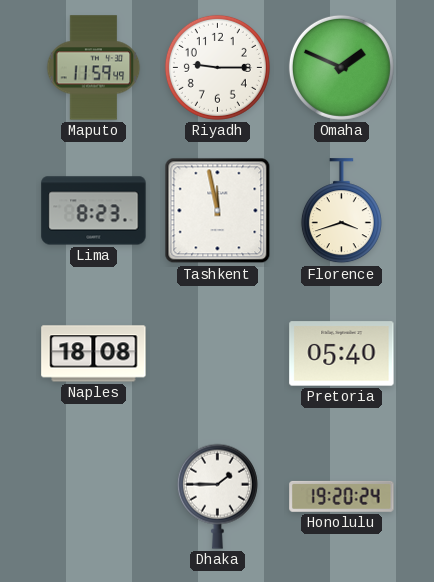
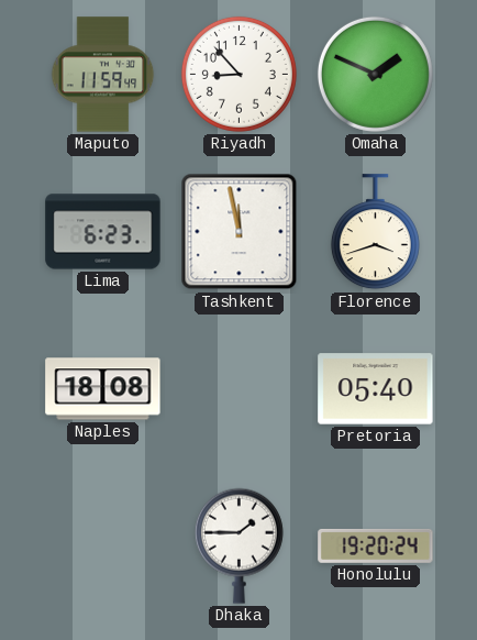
Riyadh: 9:15 -> 8:53
Lima: 8:23 -> 6:23
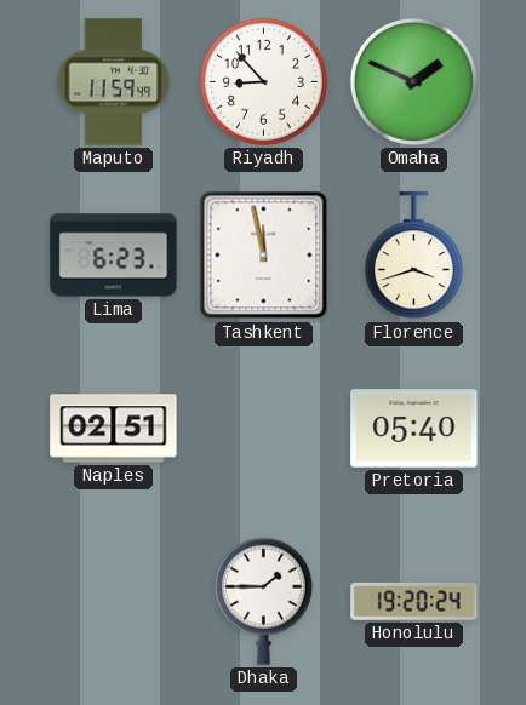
Naples: 18:08 -> 02:51
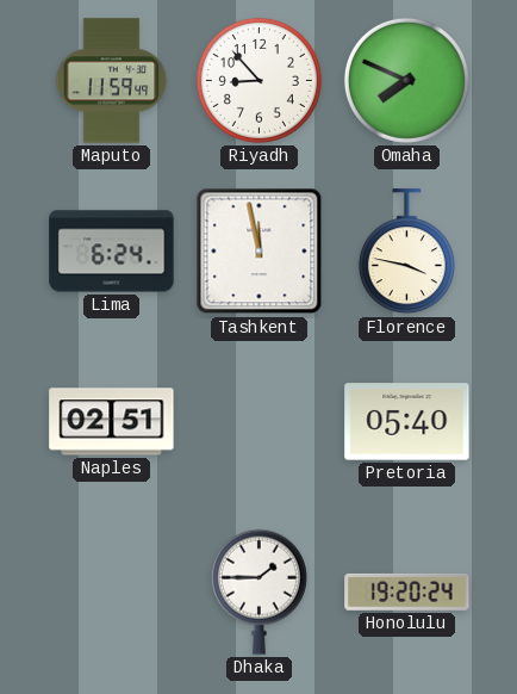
Omaha: 1:49 -> 7:49
Lima: 6:23 -> 6:24
Florence: 3:42 -> 3:47
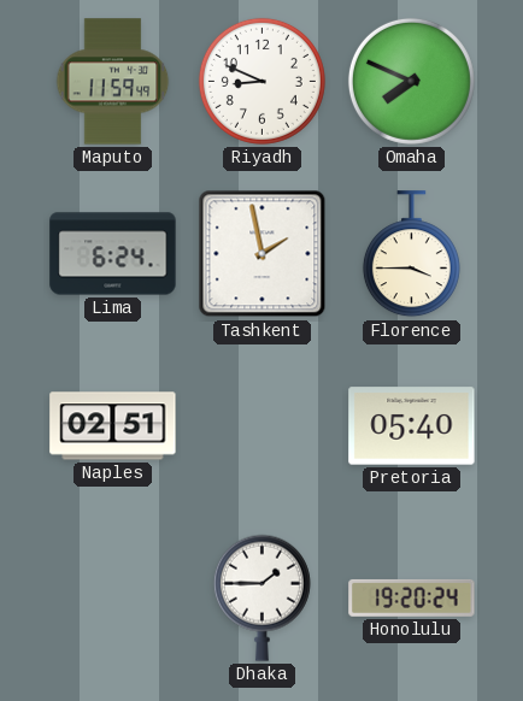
Riyadh: 8:53 -> 8:49
Tashkent: 11:58 -> 1:58
Florence: 3:47 -> 3:45
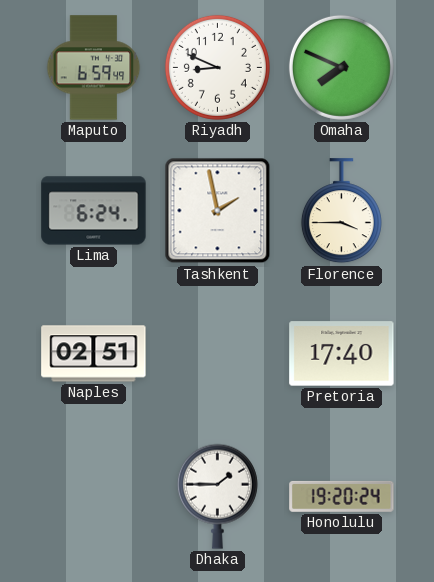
Maputo: 11:59 -> 6:59
Pretoria: 05:40 -> 17:40
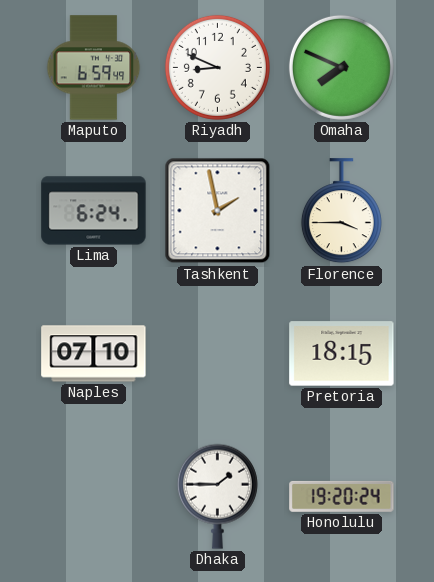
Naples: 02:51 -> 07:10
Pretoria: 17:40 -> 18:15
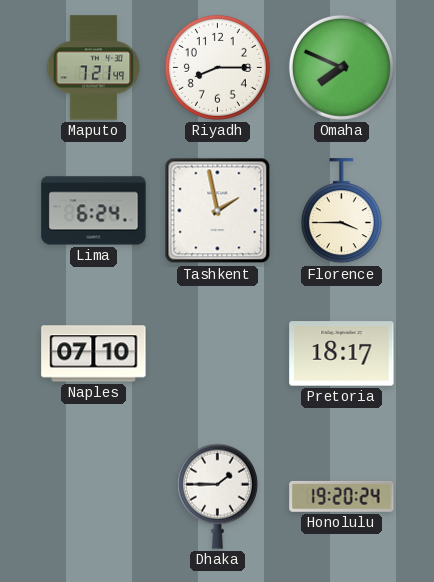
Maputo: 6:59 -> 7:21
Riyadh: 8:49 -> 8:15
Pretoria: 18:15 -> 18:17
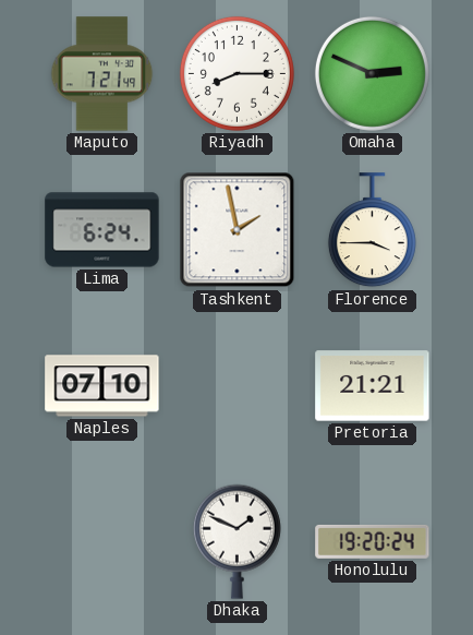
Omaha: 7:49 -> 2:49
Pretoria: 18:17 -> 21:21
Dhaka: 1:45 -> 1:49
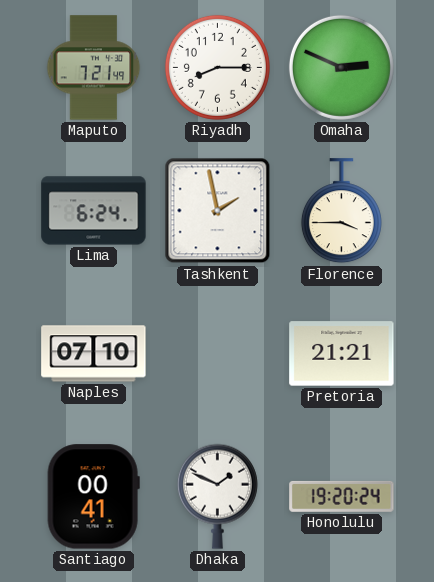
Santiago: none -> 00:41
